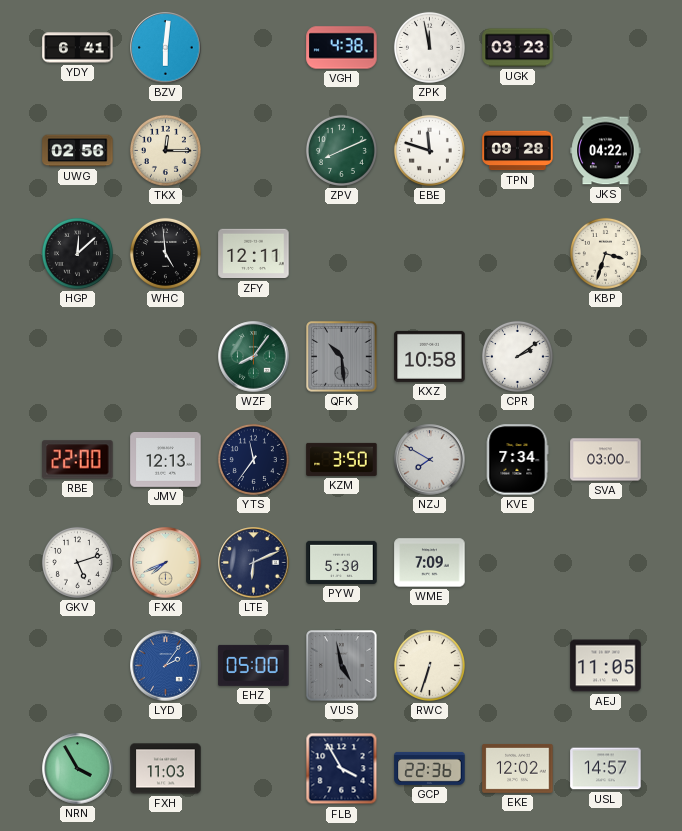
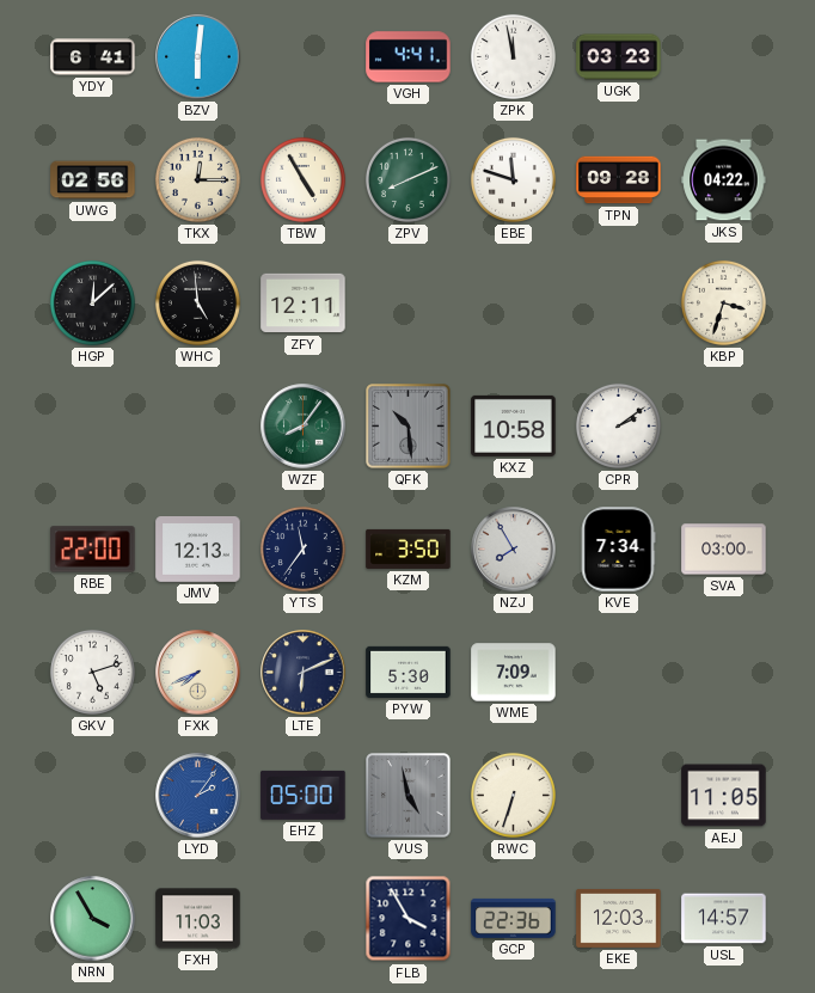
VGH: 4:38 -> 4:41
TBW: none -> 4:55
NZJ: 7:50 -> 7:55
EKE: 12:02 -> 12:03
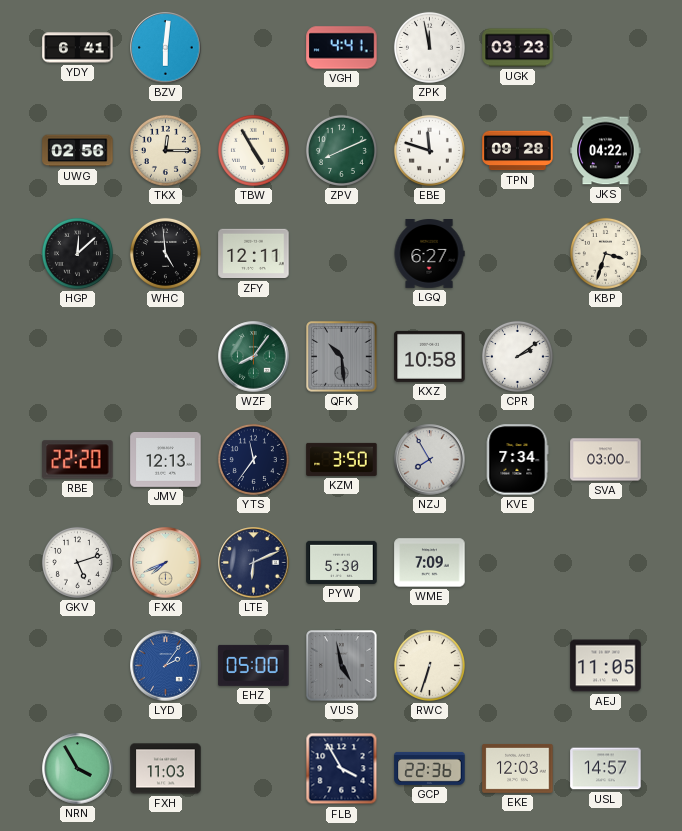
LGQ: none -> 6:27
RBE: 22:00 -> 22:20
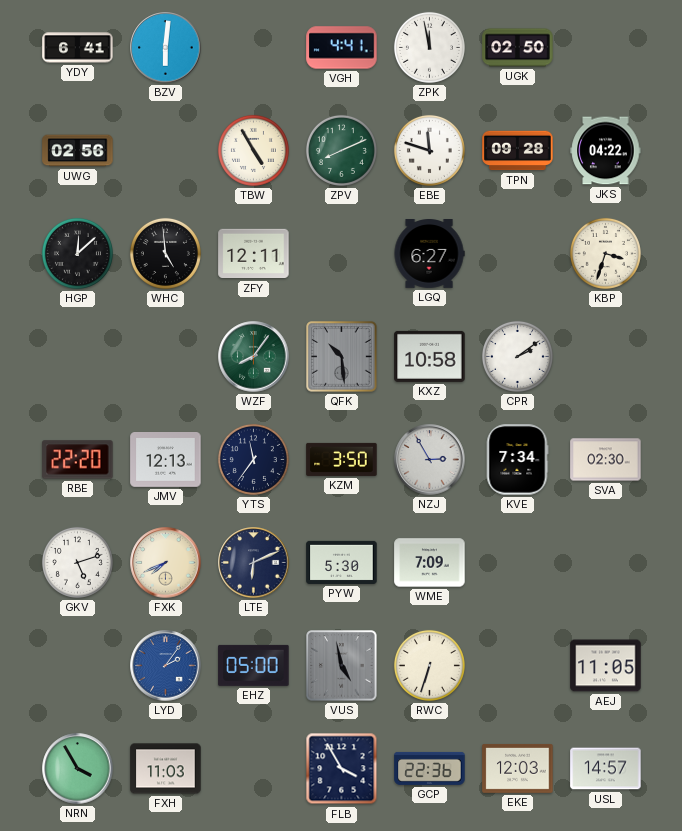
UGK: 03:23 -> 02:50
TKX: 12:15 -> none
NZJ: 7:55 -> 2:55
SVA: 03:00 -> 02:30
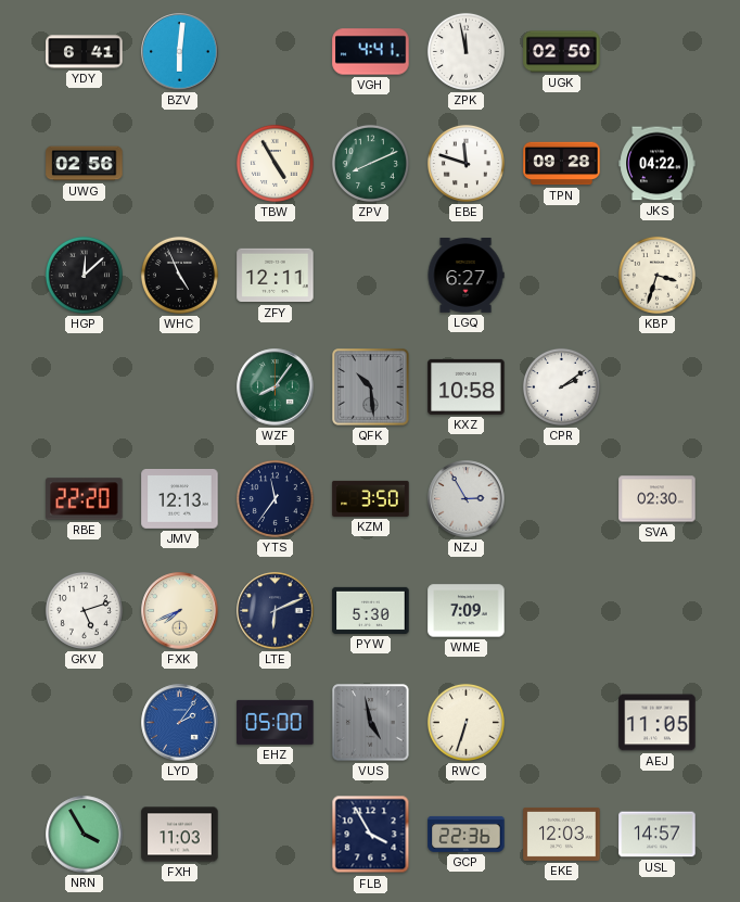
WHC: 4:59 -> 4:56
KVE: 7:34 -> none
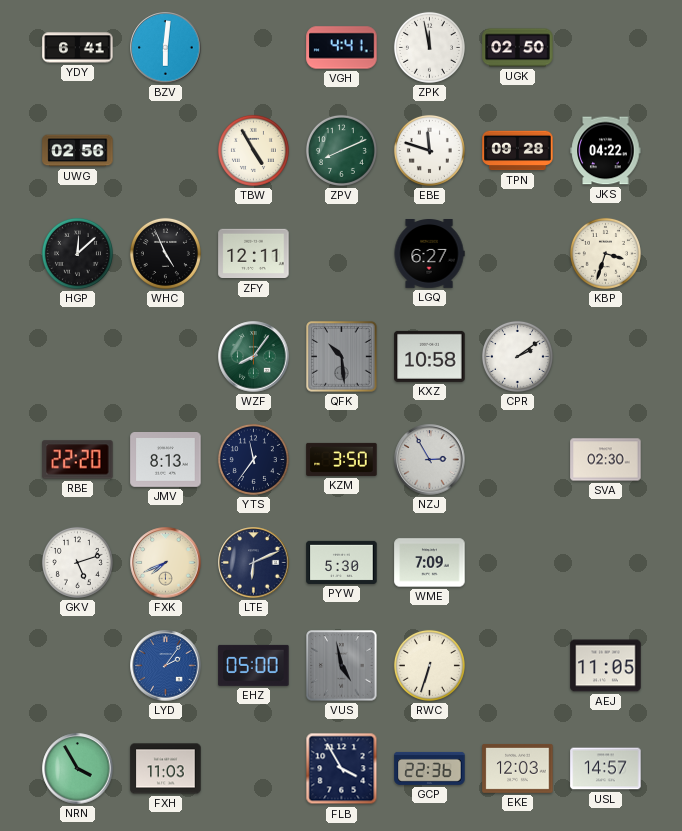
JMV: 12:13 -> 8:13
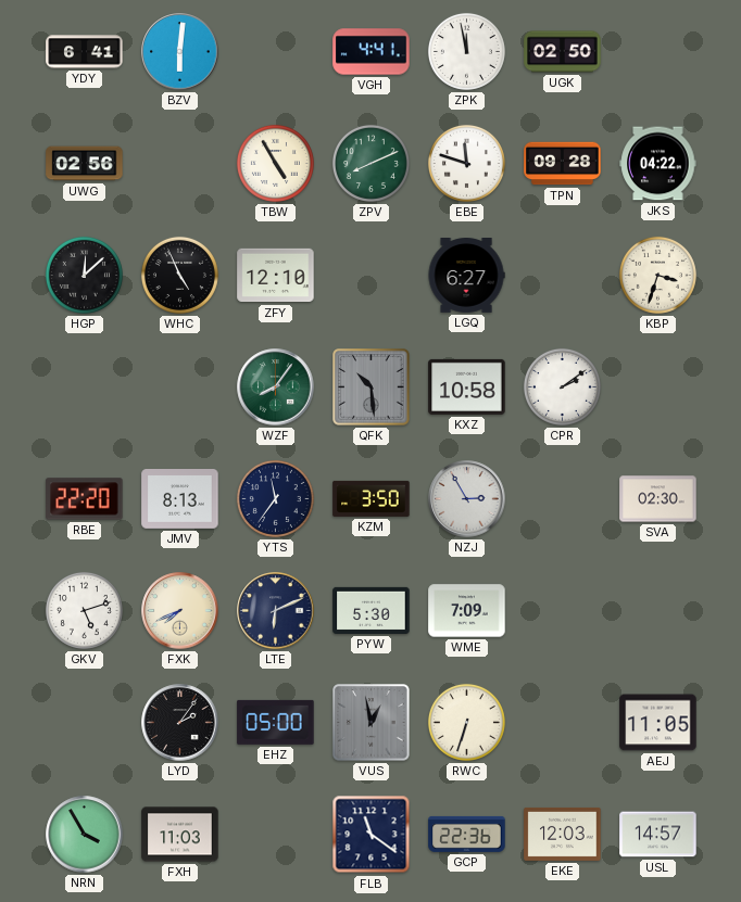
ZFY: 12:11 -> 12:10
LYD dial: blue -> black
VUS: 4:58 -> 12:58
FLB: 3:55 -> 11:21
